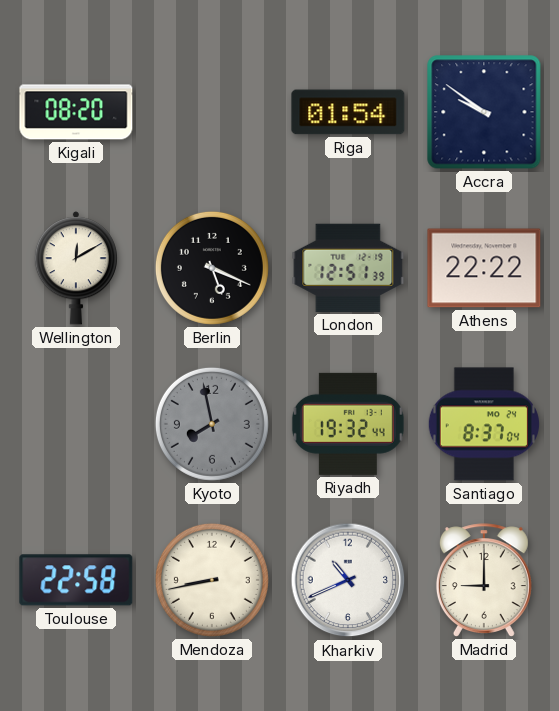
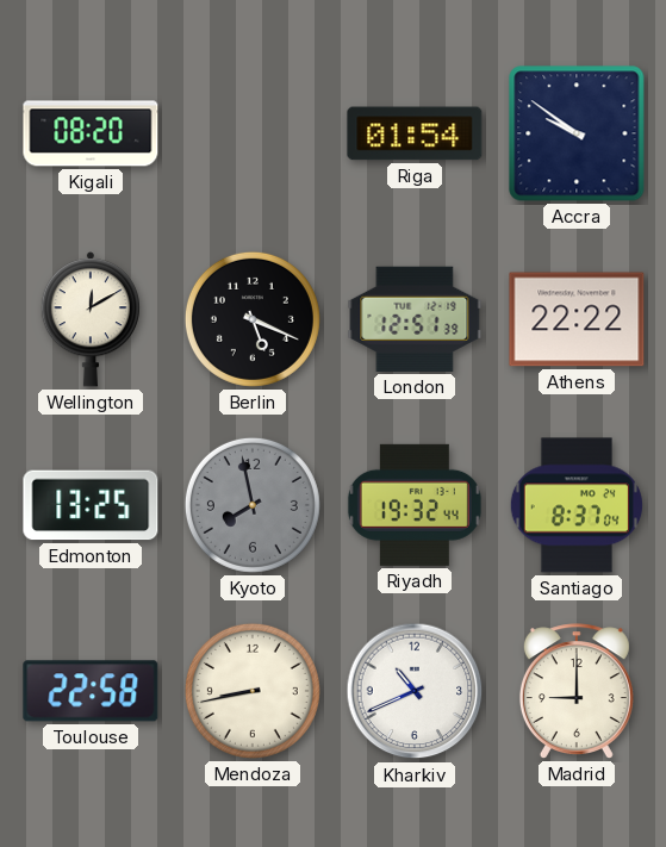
Edmonton: none -> 13:25
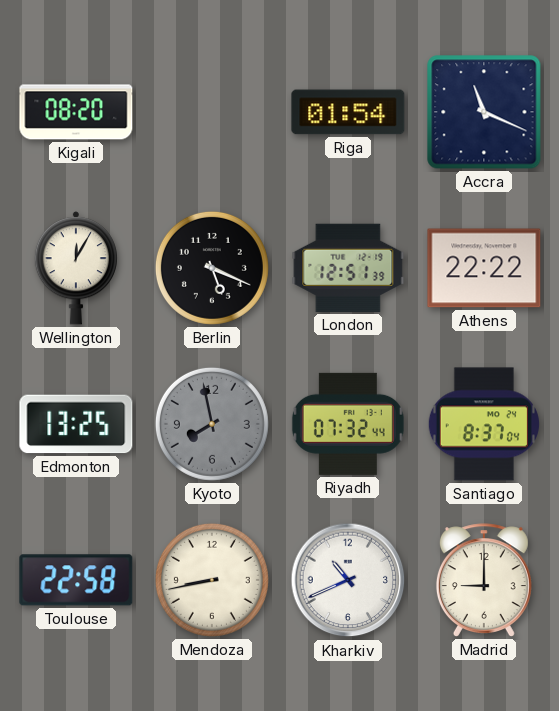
Accra: 9:51 -> 11:19
Wellington: 12:10 -> 12:05
Riyadh: 19:32 -> 07:32
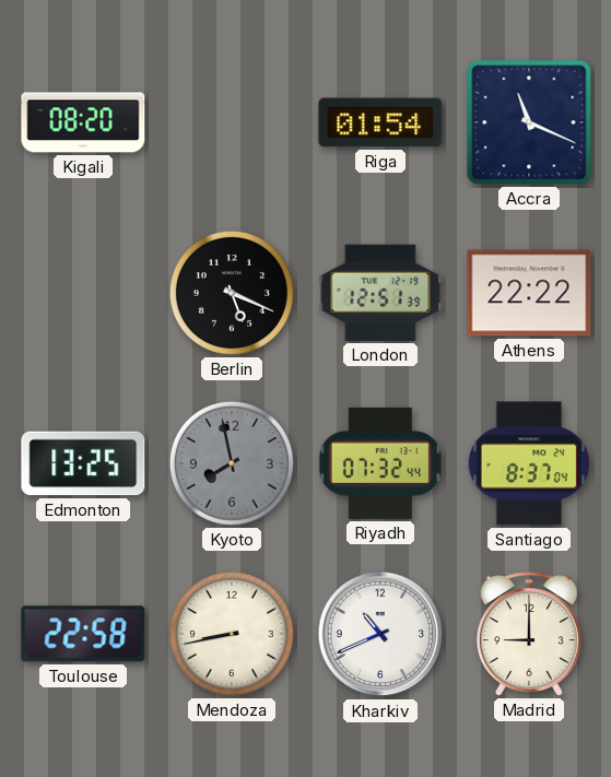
Wellington: 12:05 -> none
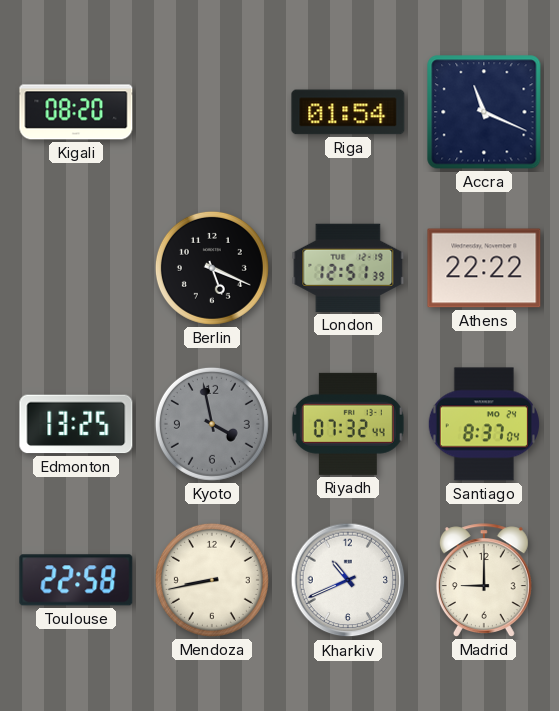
Kyoto: 7:58 -> 3:58
